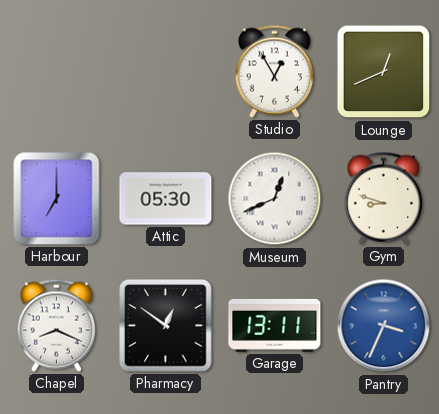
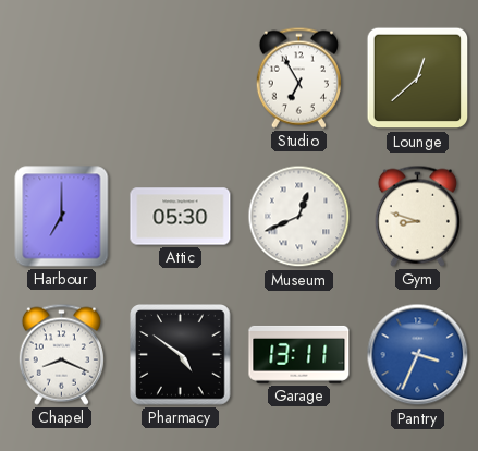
Studio: 12:55 -> 6:55
Lounge: 12:41 -> 12:38
Pharmacy: 12:51 -> 4:51
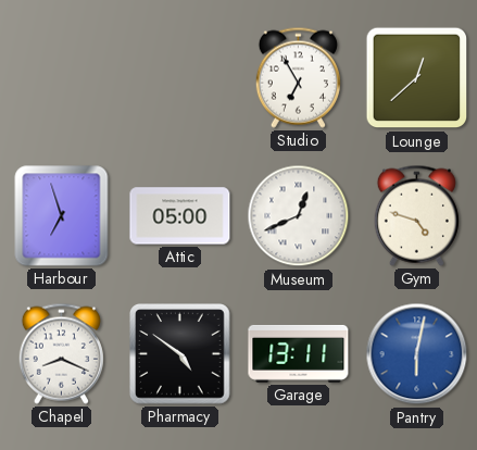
Harbour: 7:00 -> 6:57
Attic: 05:30 -> 05:00
Gym: 8:48 -> 4:48
Pantry: 3:34 -> 6:02
